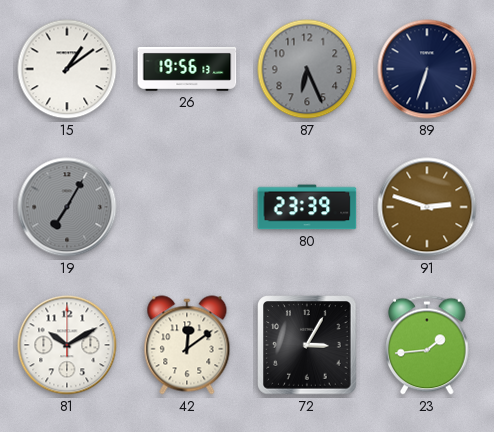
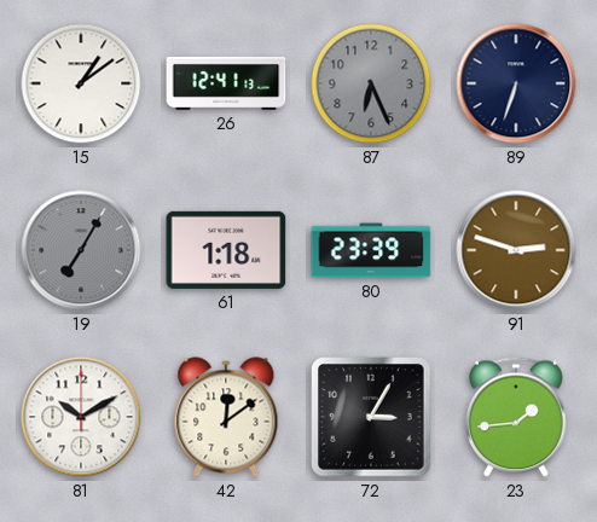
26: 19:56 -> 12:41
61: none -> 1:18
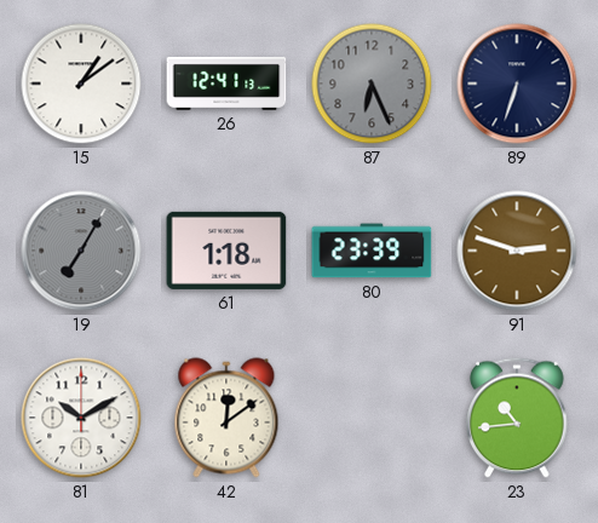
72: 3:05 -> none
23: 1:44 -> 10:44
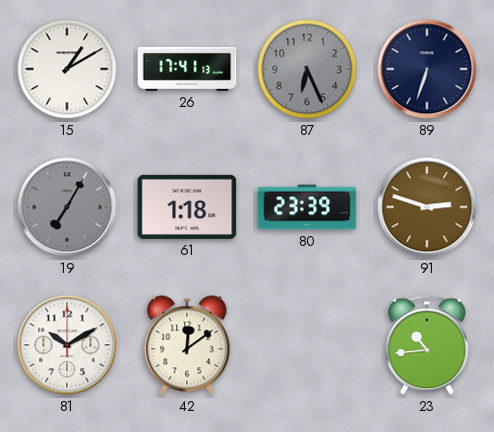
15: 1:09 -> 1:10
26: 12:41 -> 17:41
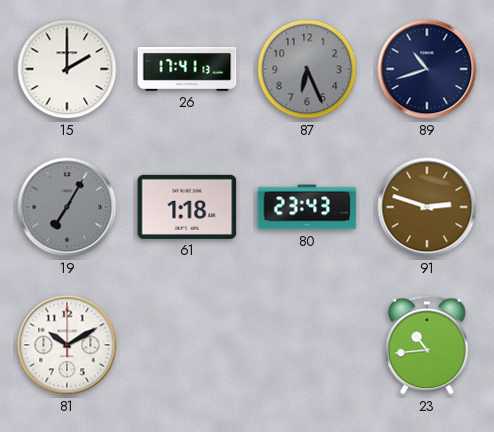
15: 1:10 -> 2:00
89: 6:33 -> 10:42
80: 23:39 -> 23:43
42: 12:09 -> none
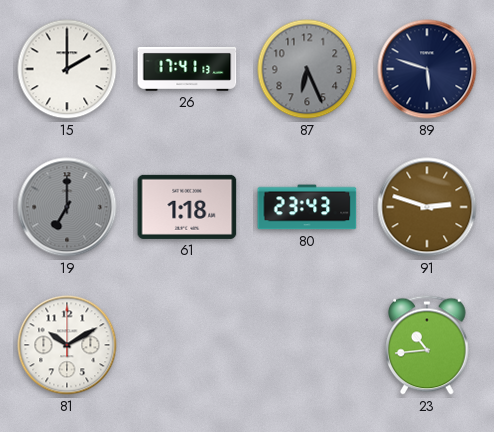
89: 10:42 -> 5:48
19: 7:05 -> 7:00
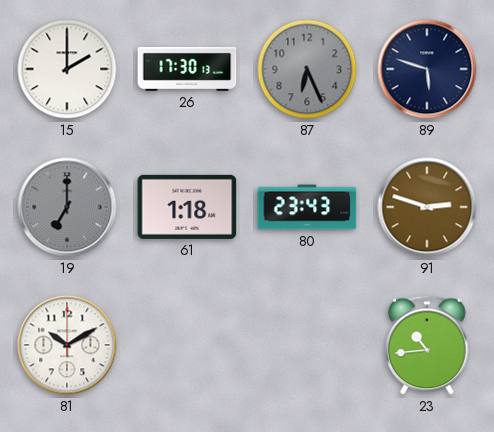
26: 17:41 -> 17:30
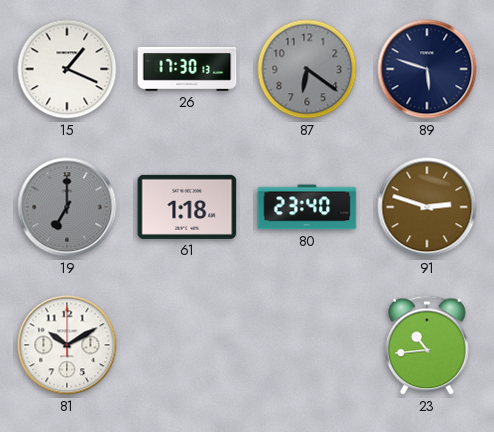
15: 2:00 -> 1:19
87: 6:26 -> 6:21
80: 23:43 -> 23:40
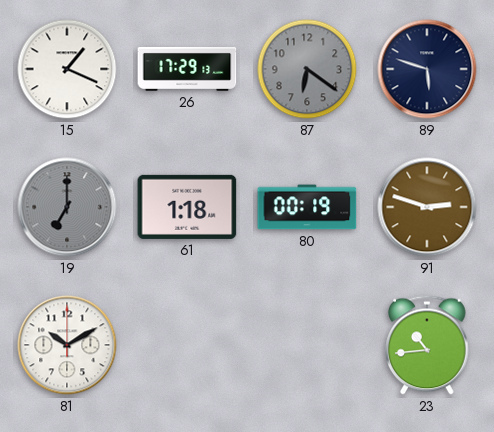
26: 17:30 -> 17:29
80: 23:40 -> 00:19
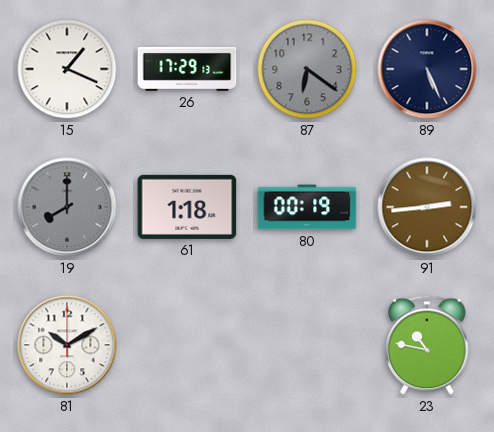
89: 5:48 -> 5:26
19: 7:00 -> 8:00
91: 2:48 -> 2:44
23: 10:44 -> 10:47
